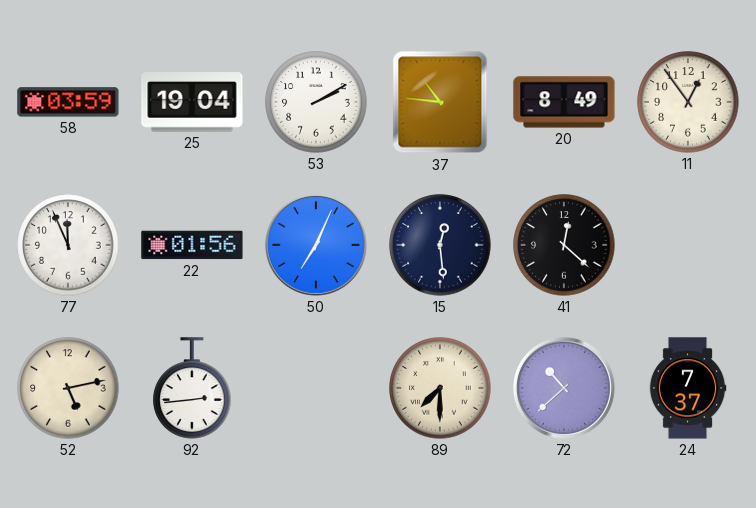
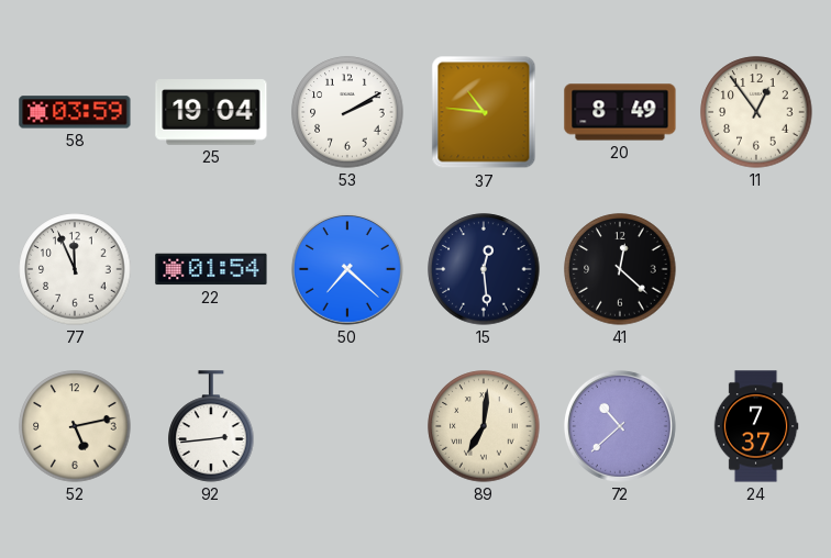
22: 01:56 -> 01:54
50: 7:04 -> 7:22
89: 7:30 -> 7:01
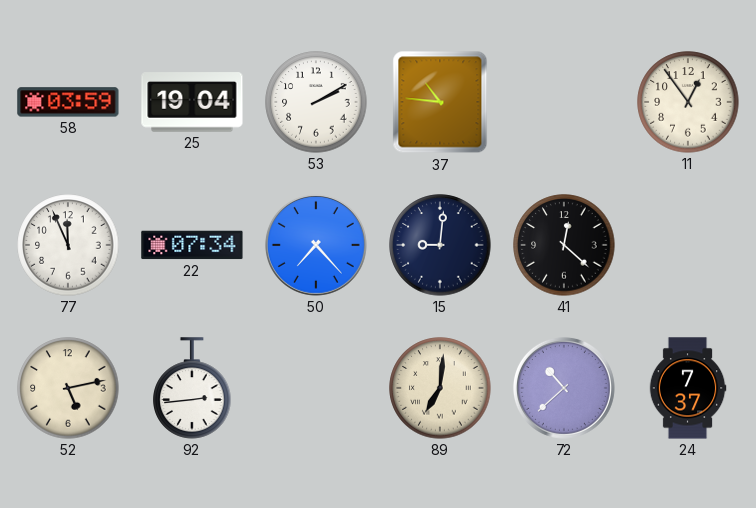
20: 8:49 -> none
22: 01:54 -> 07:34
50: 7:22 -> 7:23
15: 12:29 -> 9:01
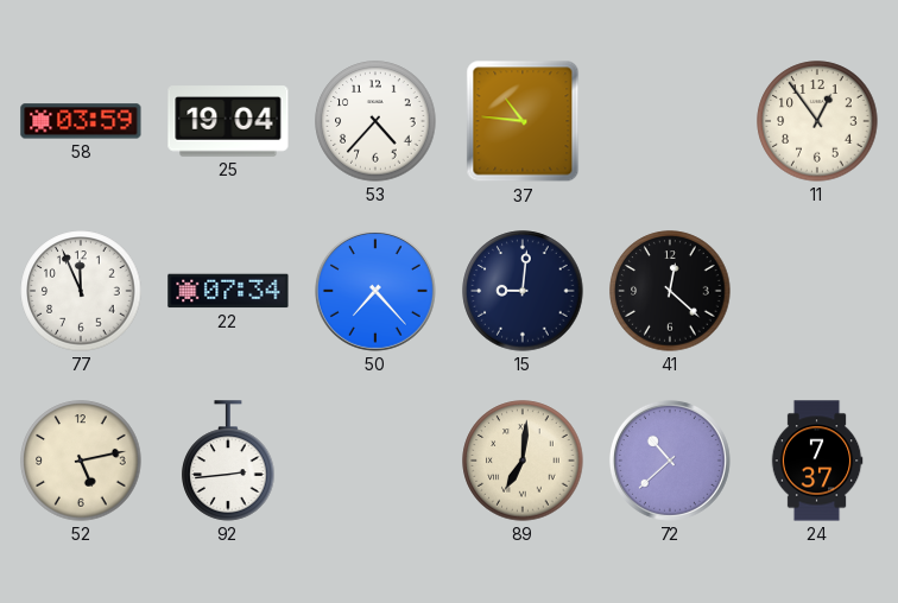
53: 2:10 -> 4:37
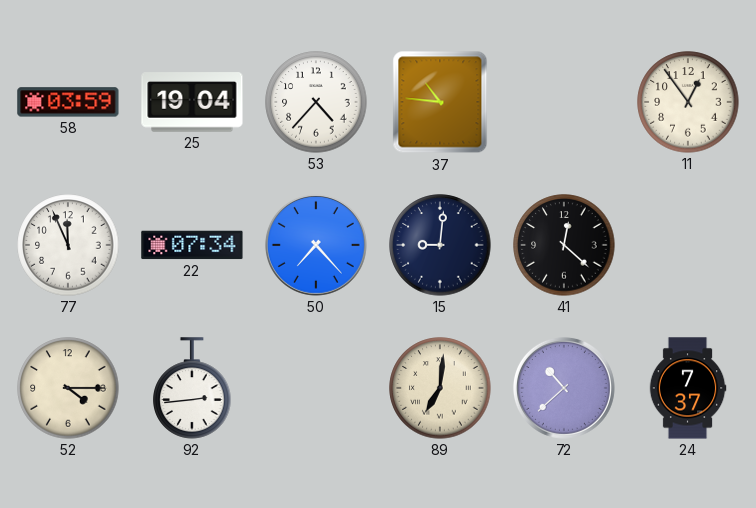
52: 5:13 -> 4:15
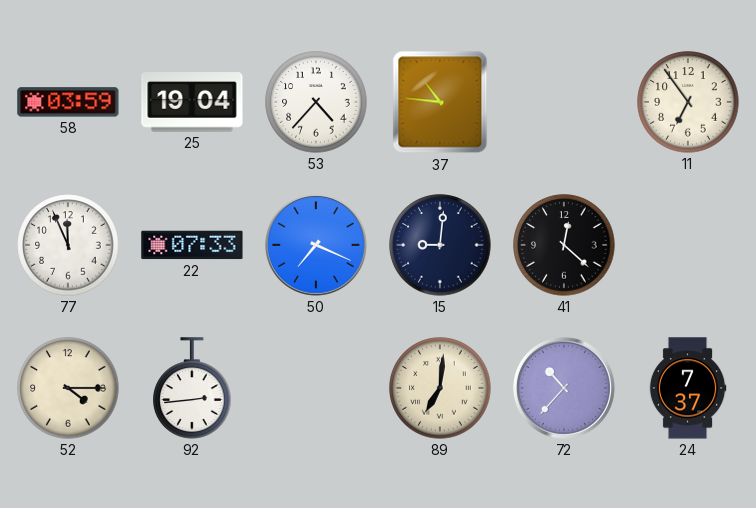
11: 12:54 -> 6:54
22: 07:34 -> 07:33
50: 7:23 -> 7:19
72: 10:38 -> 10:37
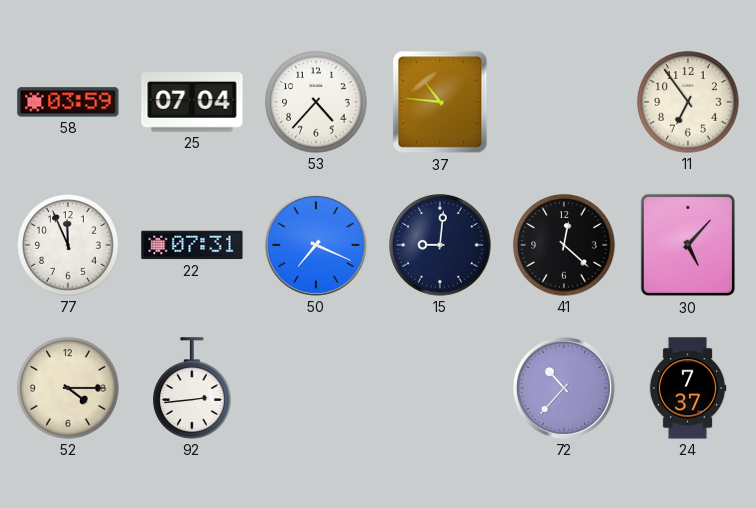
25: 19:04 -> 07:04
22: 07:33 -> 07:31
30: none -> 5:07
89: 7:01 -> none
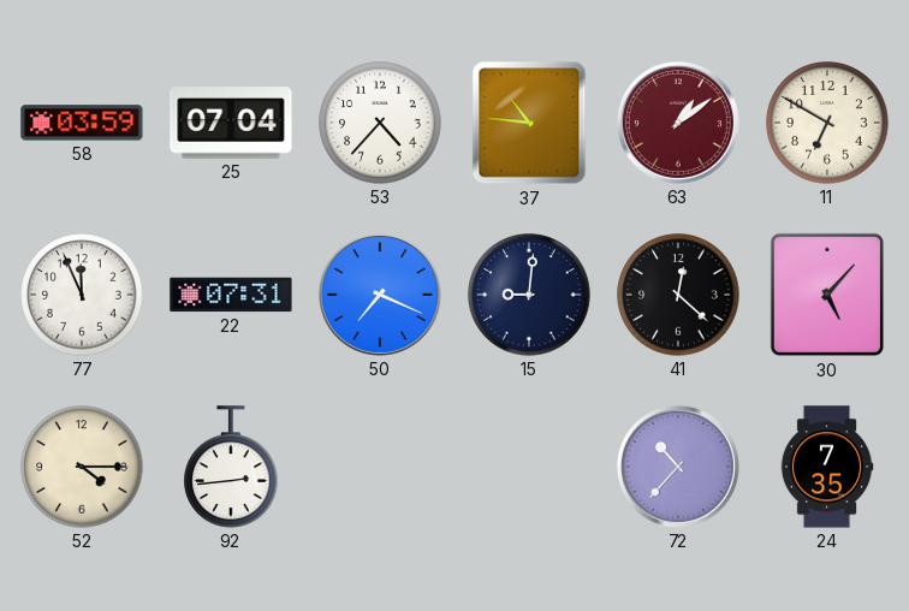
63: none -> 1:09
11: 6:54 -> 6:50
24: 7:37 -> 7:35
